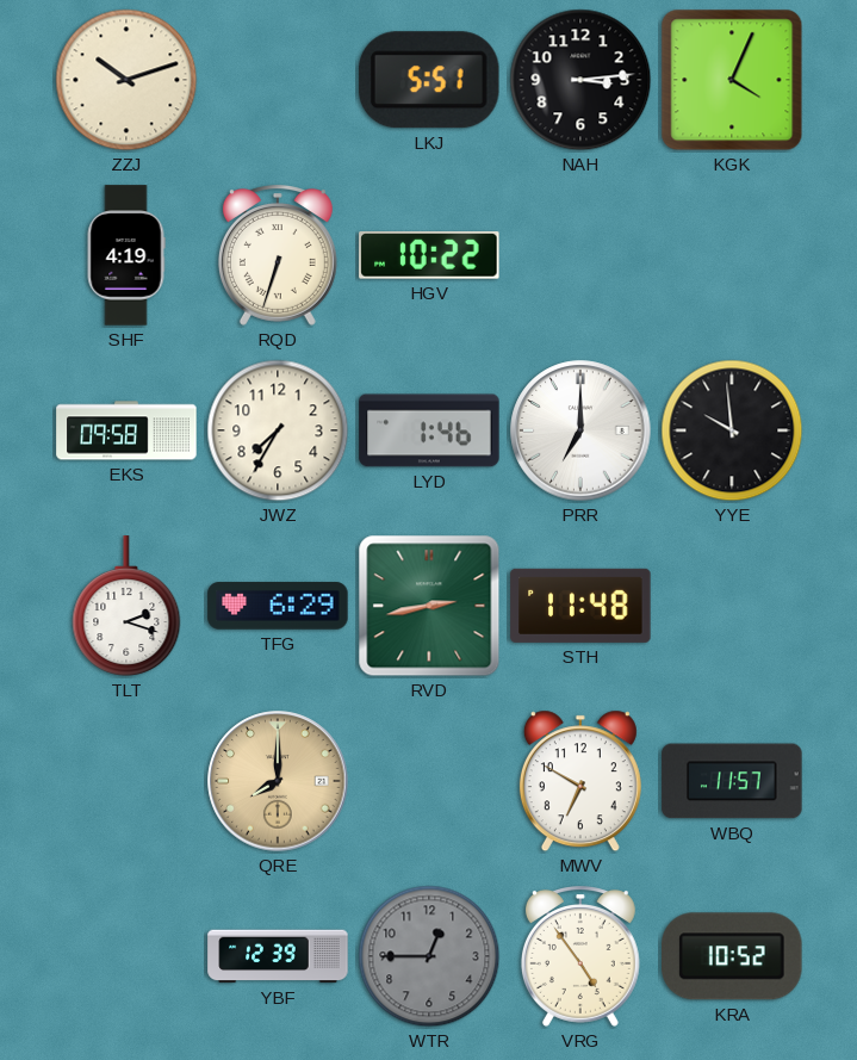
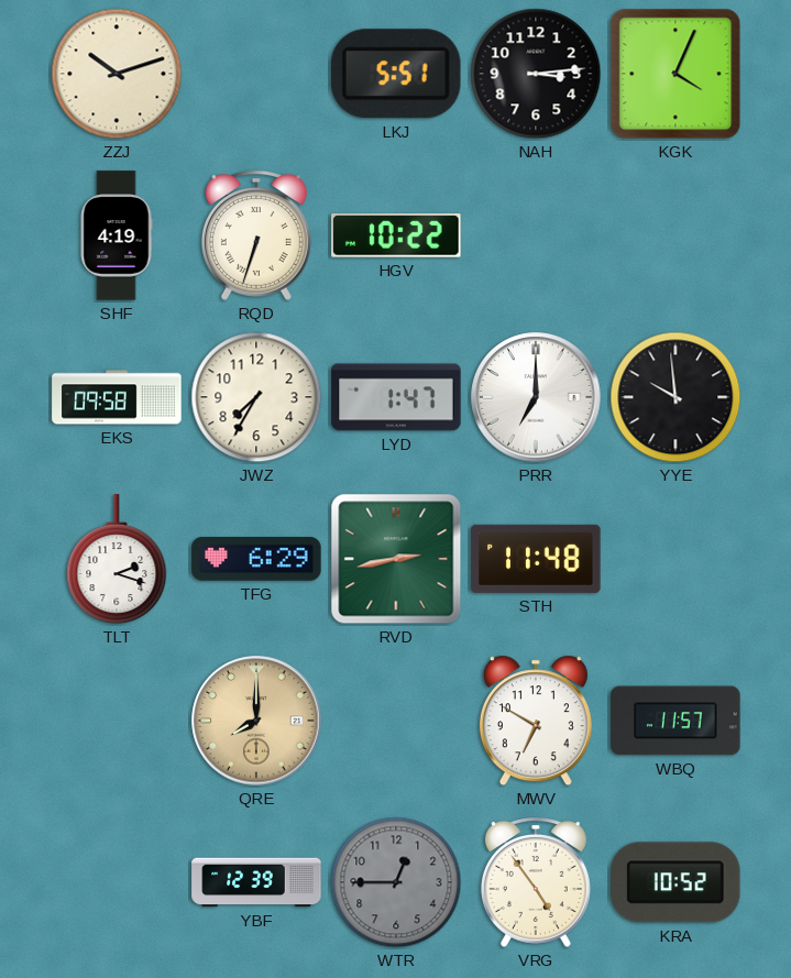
LYD: 1:46 -> 1:47
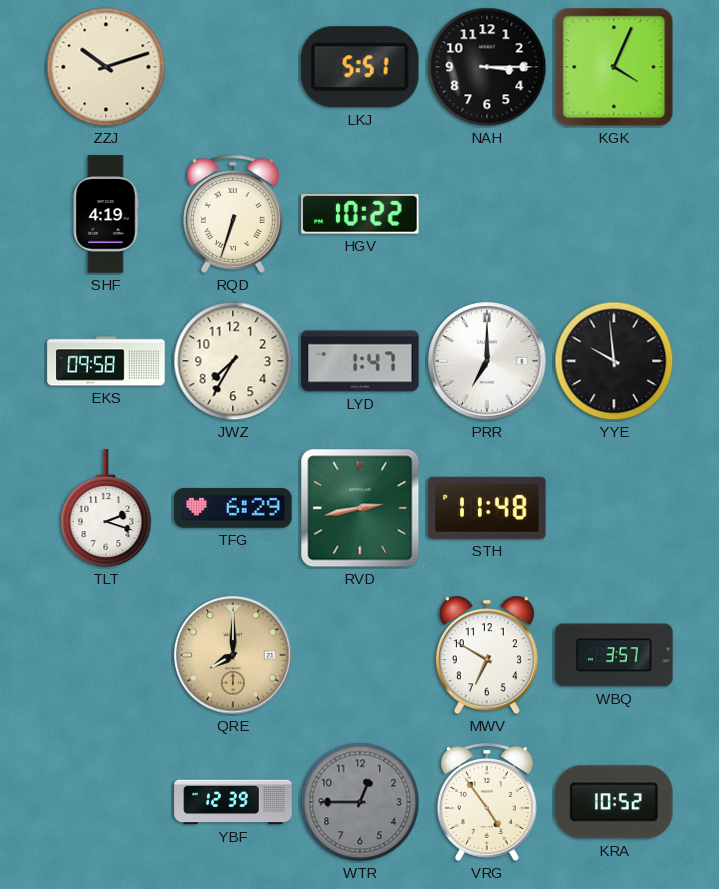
NAH: 3:14 -> 3:15
WBQ: 11:57 -> 3:57
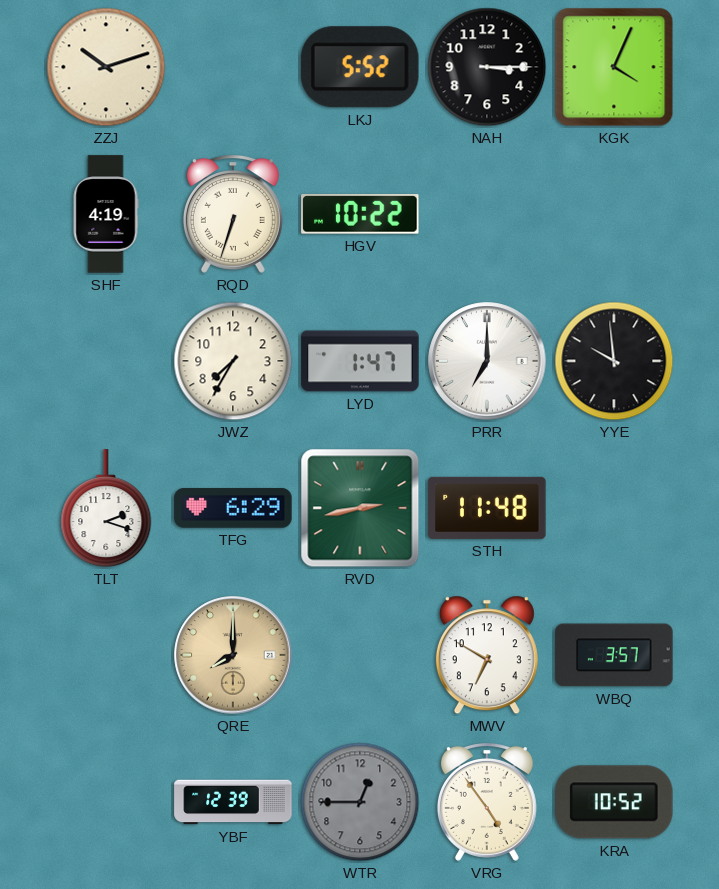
LKJ: 5:51 -> 5:52
EKS: 09:58 -> none
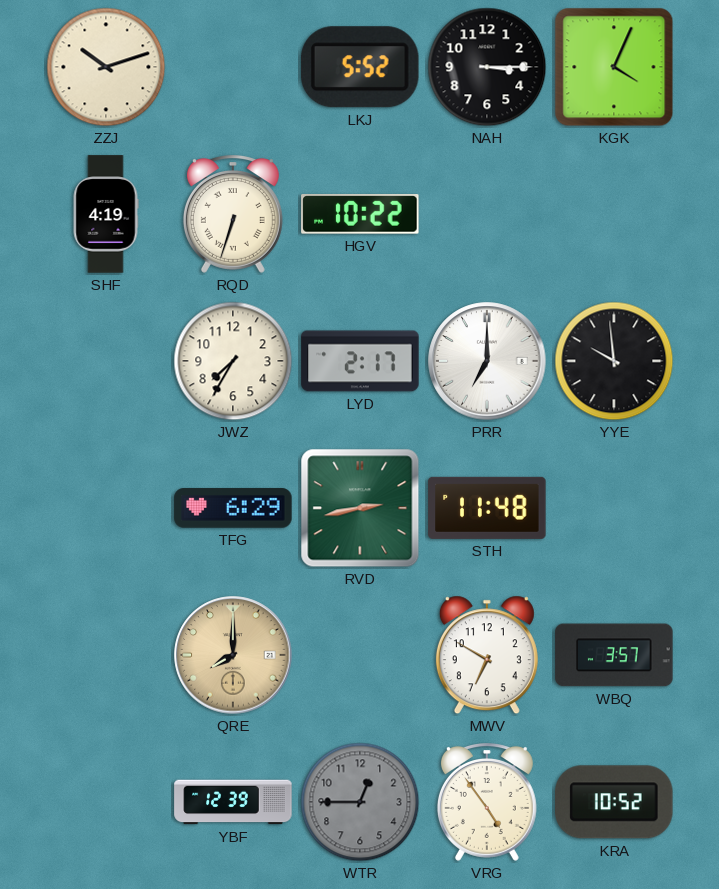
LYD: 1:47 -> 2:17
TLT: 2:18 -> none
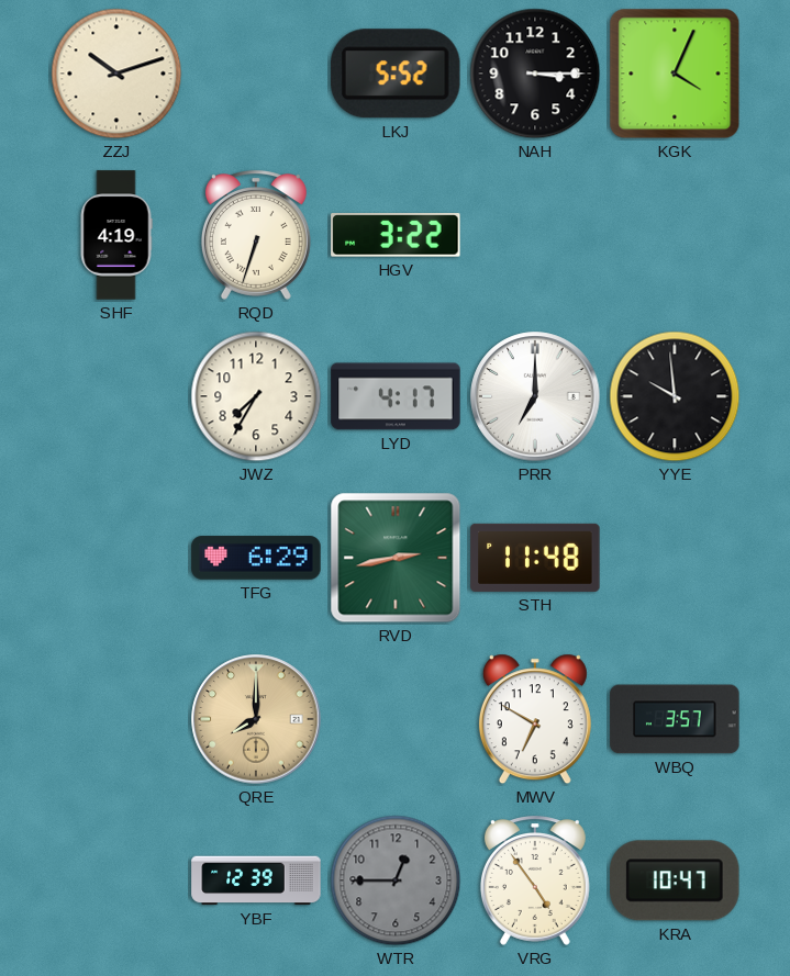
HGV: 10:22 -> 3:22
LYD: 2:17 -> 4:17
KRA: 10:52 -> 10:47
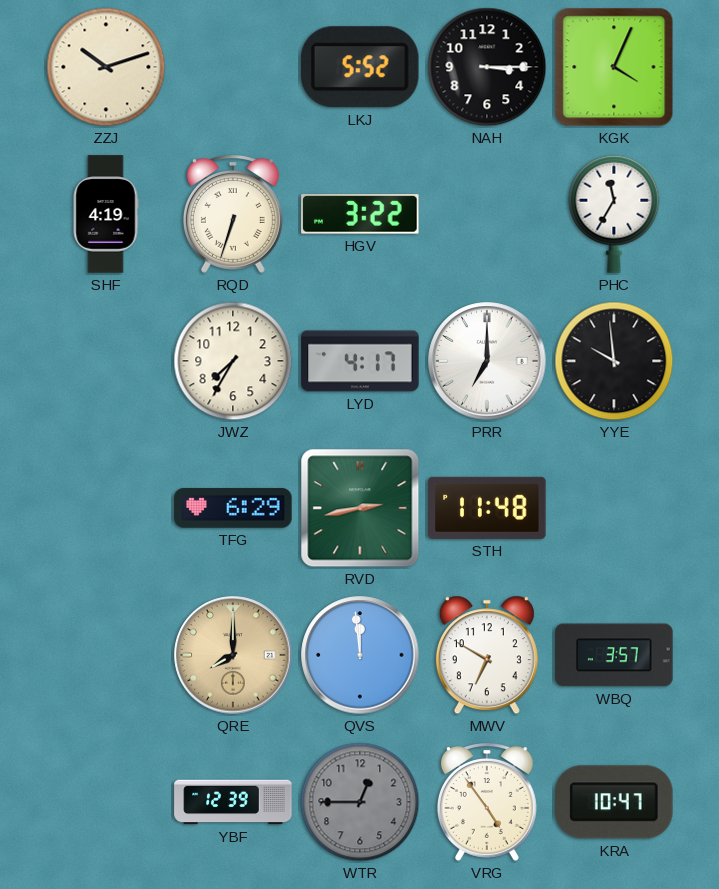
PHC: none -> 11:35
QVS: none -> 11:59
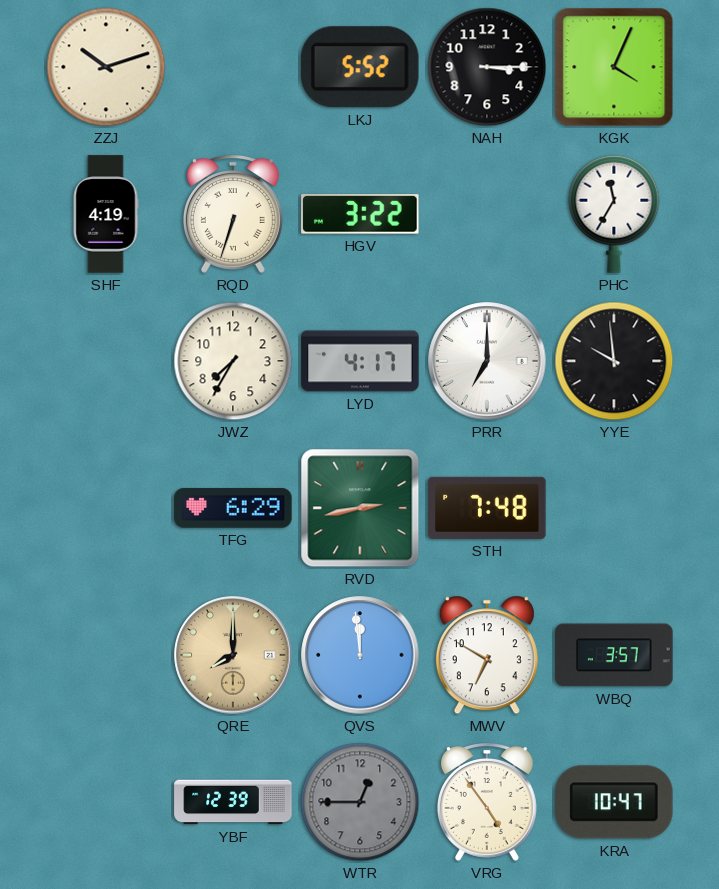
STH: 11:48 -> 7:48
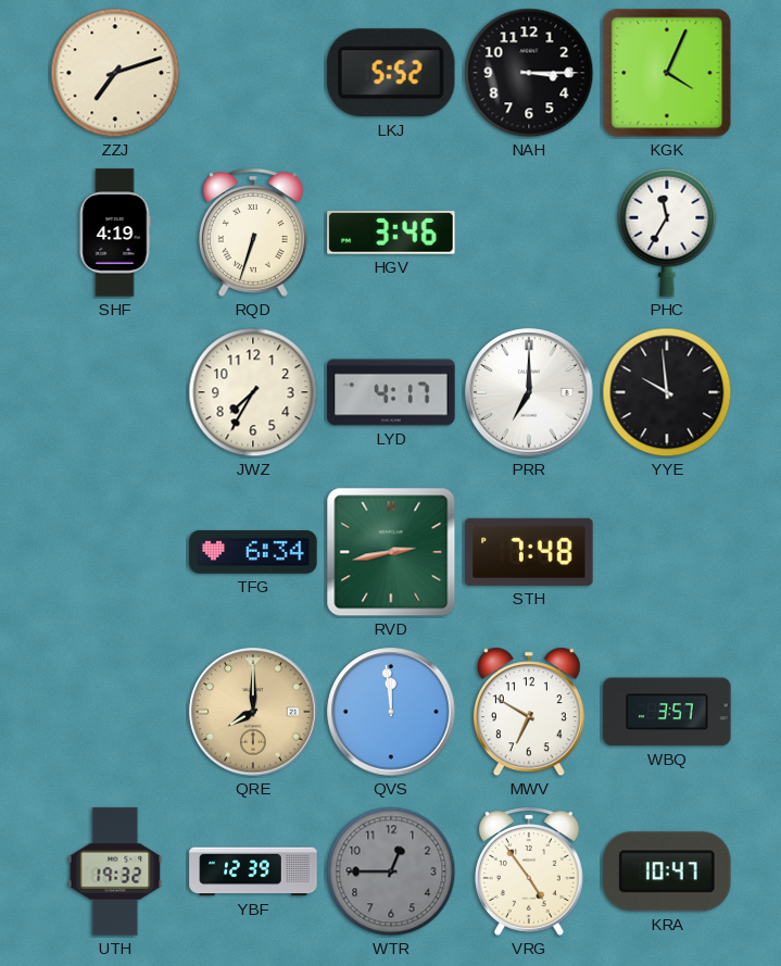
ZZJ: 10:12 -> 7:12
HGV: 3:22 -> 3:46
TFG: 6:29 -> 6:34
UTH: none -> 19:32
